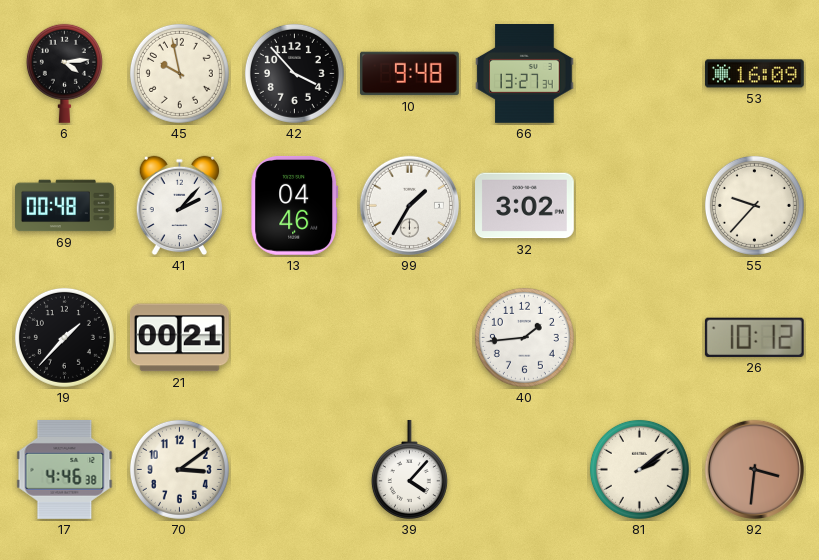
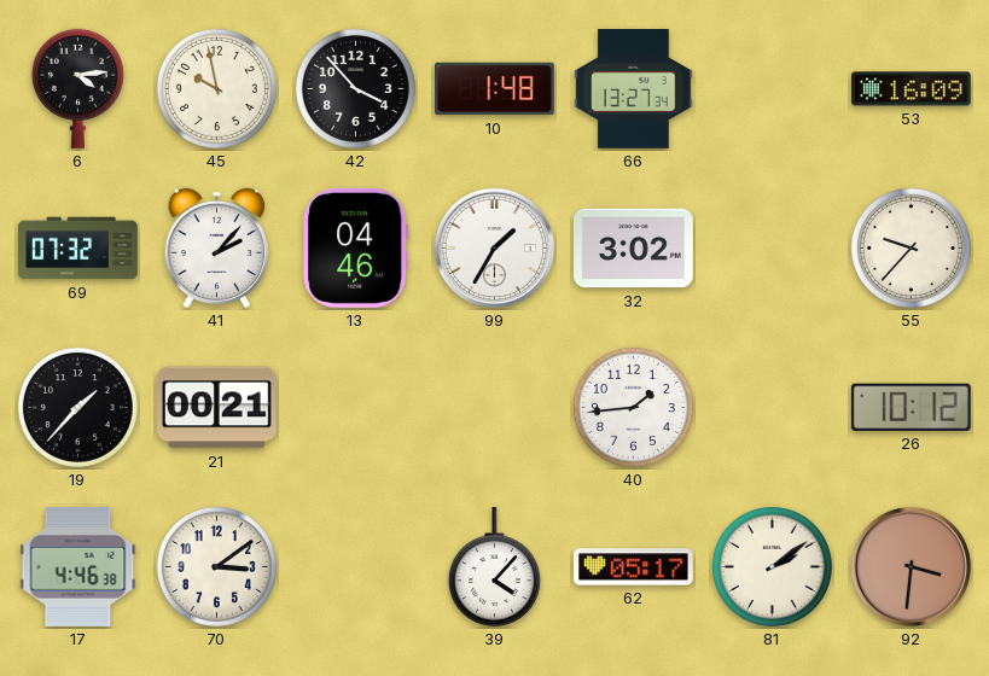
10: 9:48 -> 1:48
69: 00:48 -> 07:32
62: none -> 05:17
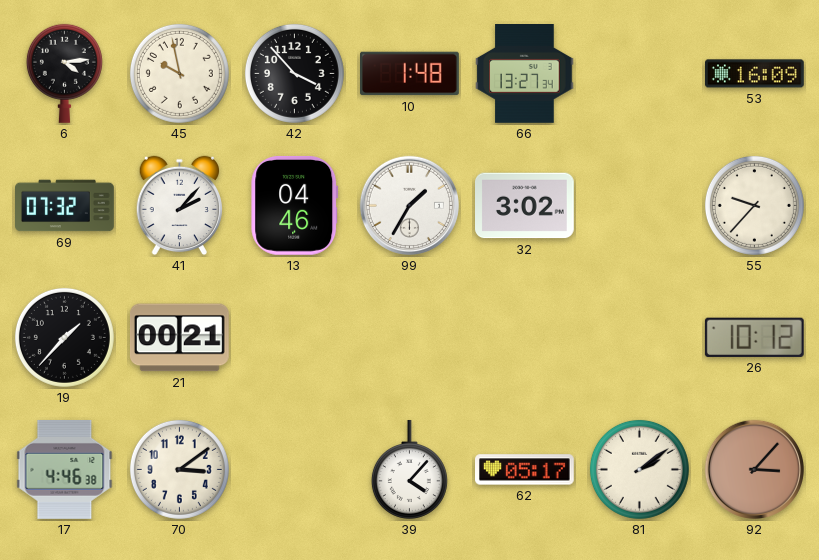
40: 1:44 -> none
92: 3:31 -> 3:07
